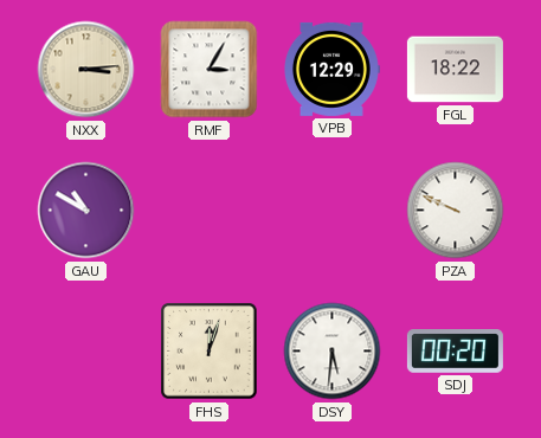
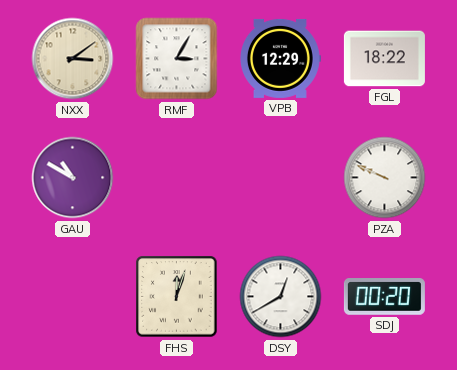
NXX: 3:14 -> 3:09
DSY: 5:31 -> 12:40
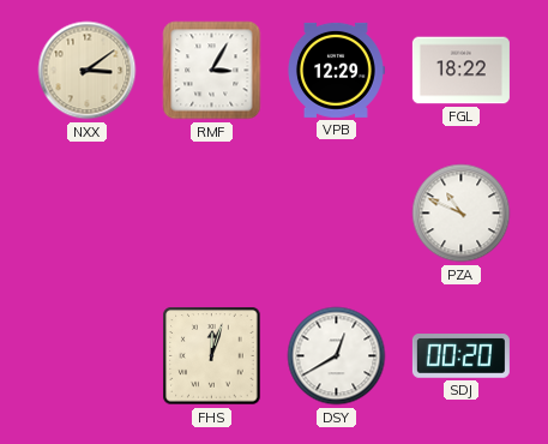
GAU: 10:50 -> none
PZA: 9:49 -> 10:49
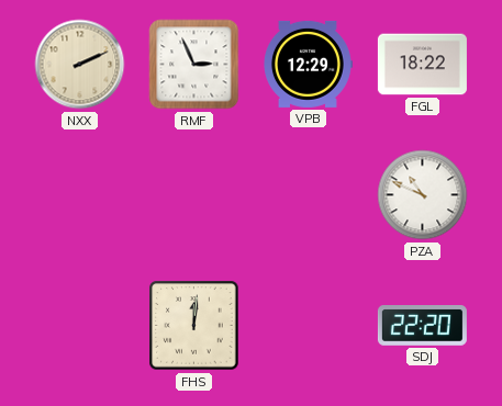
NXX: 3:09 -> 2:11
RMF: 3:05 -> 2:56
FHS: 12:03 -> 12:01
DSY: 12:40 -> none
SDJ: 00:20 -> 22:20
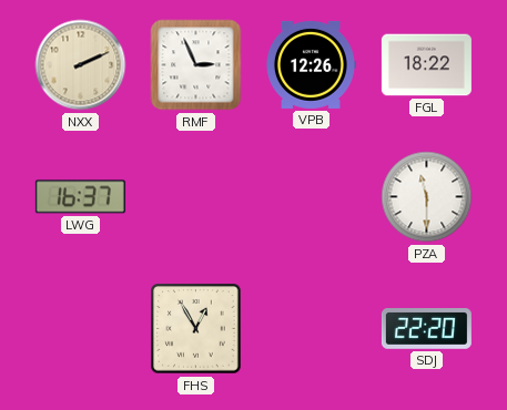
VPB: 12:29 -> 12:26
LWG: none -> 16:37
PZA: 10:49 -> 11:30
FHS: 12:01 -> 12:55
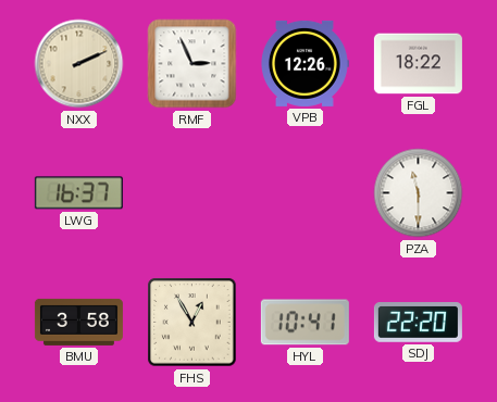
BMU: none -> 3:58
HYL: none -> 10:41
